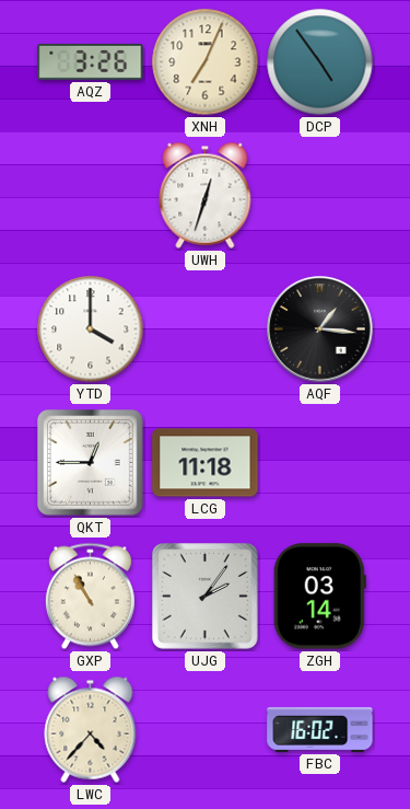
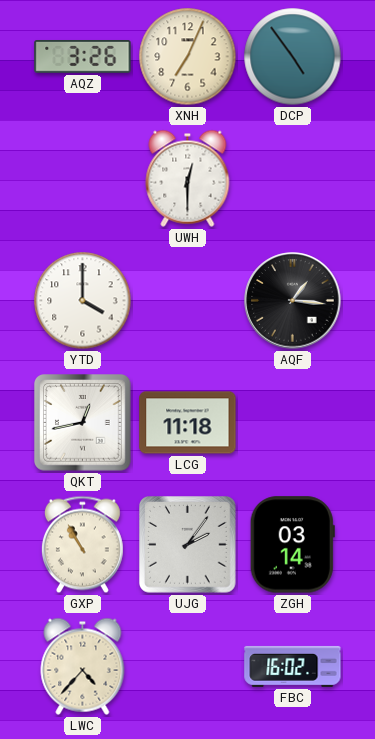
UWH: 12:33 -> 12:30
QKT: 12:45 -> 12:43
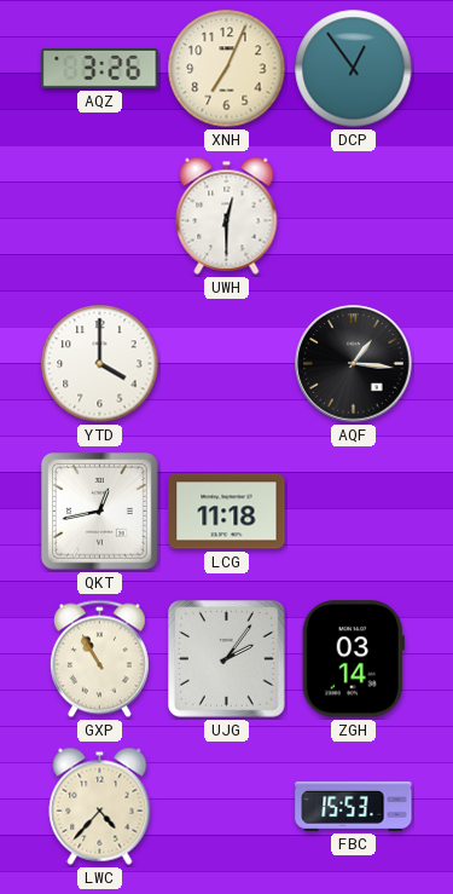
DCP: 4:54 -> 12:54
FBC: 16:02 -> 15:53
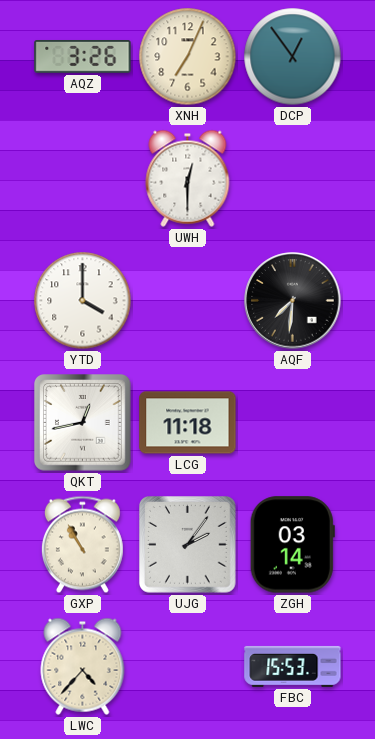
AQF: 1:16 -> 7:31
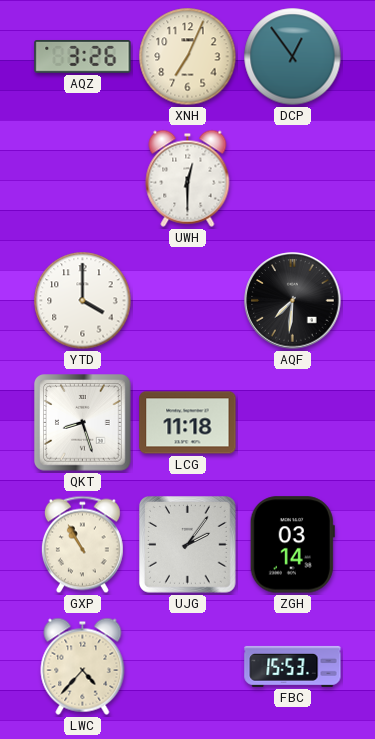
QKT: 12:43 -> 8:27
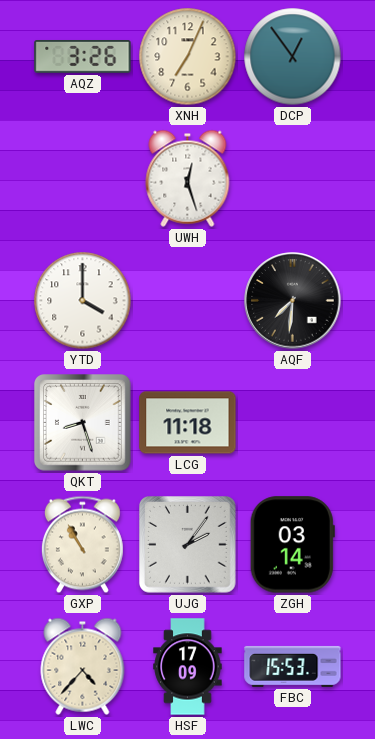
UWH: 12:30 -> 12:27
HSF: none -> 17:09
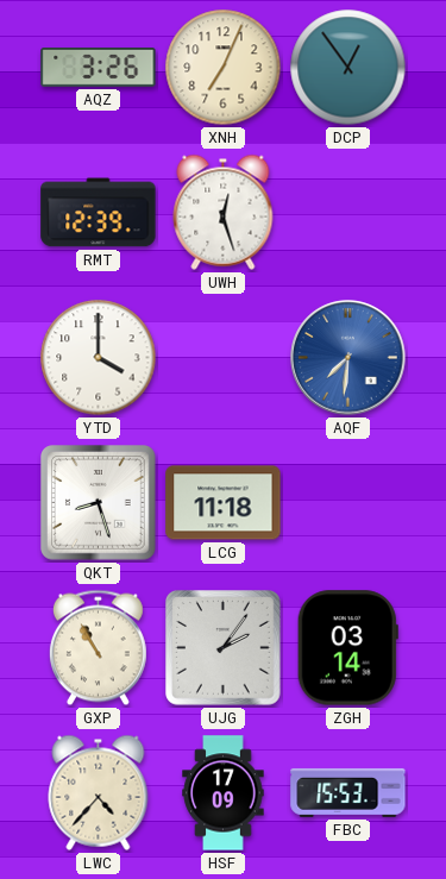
RMT: none -> 12:39
AQF dial: black -> blue
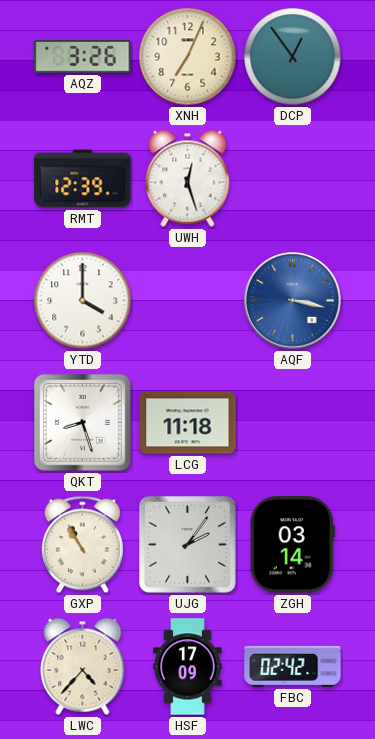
AQF: 7:31 -> 3:17
FBC: 15:53 -> 02:42
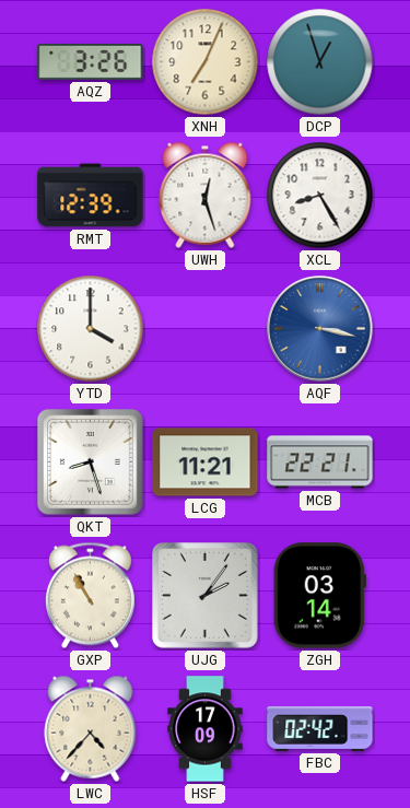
DCP: 12:54 -> 12:57
XCL: none -> 8:25
LCG: 11:18 -> 11:21
MCB: none -> 22:21
